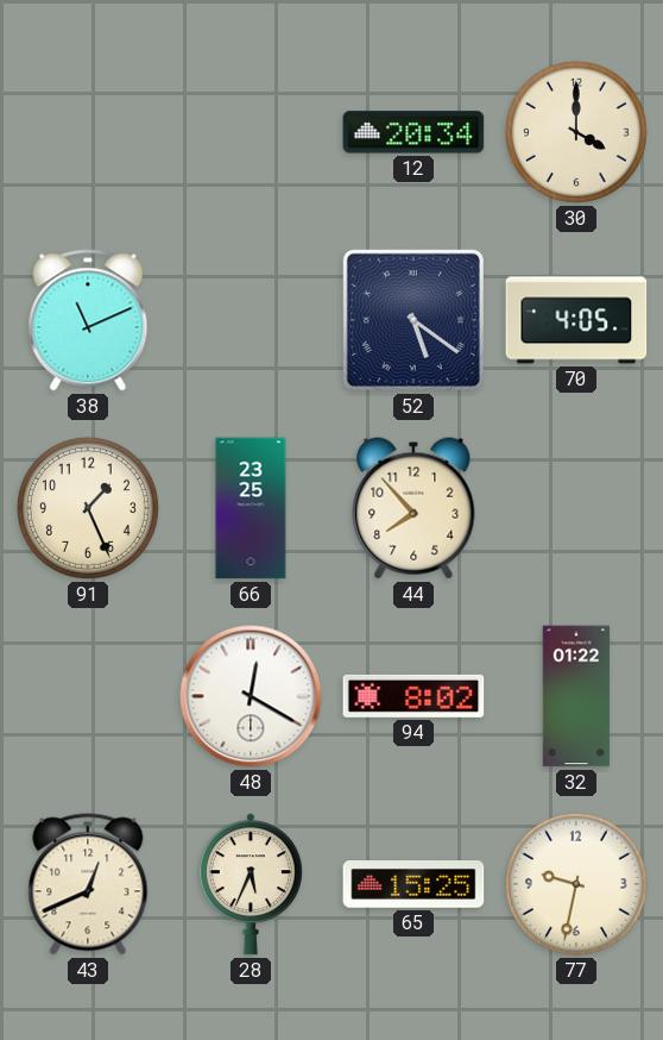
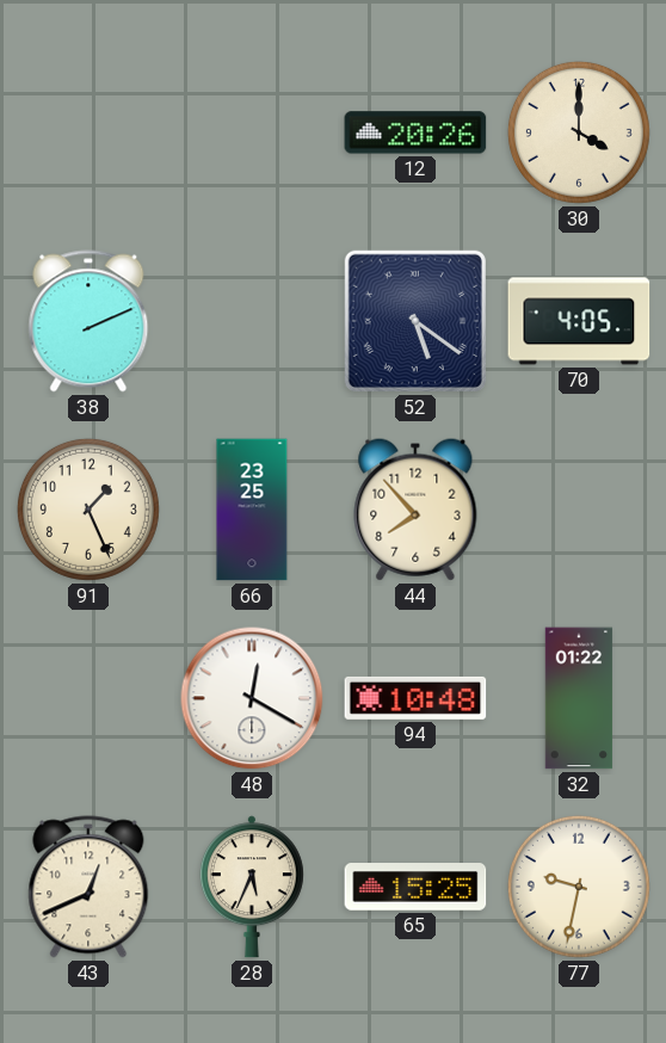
12: 20:34 -> 20:26
38: 11:11 -> 2:11
94: 8:02 -> 10:48
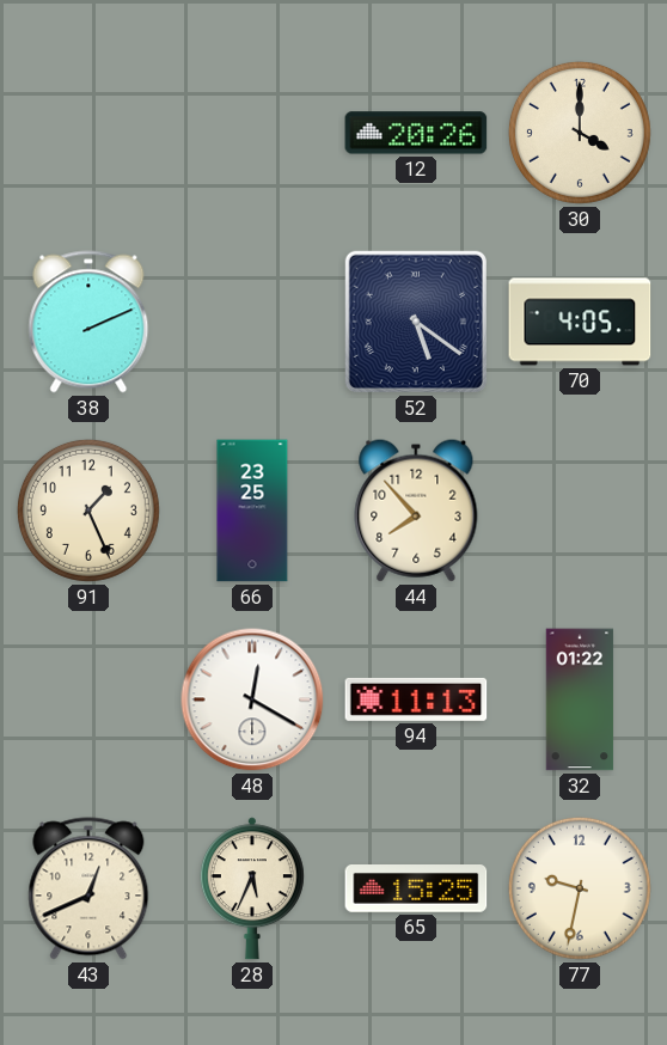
94: 10:48 -> 11:13
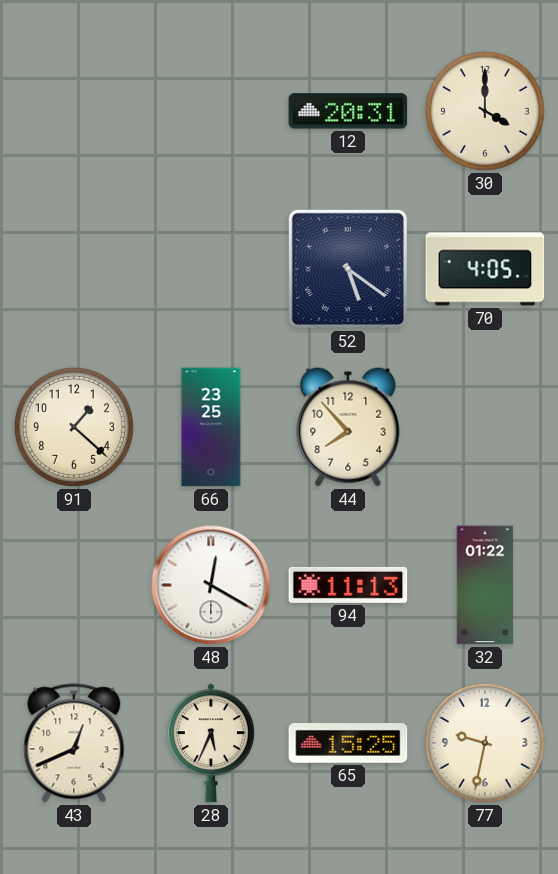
12: 20:26 -> 20:31
38: 2:11 -> none
91: 1:26 -> 1:22
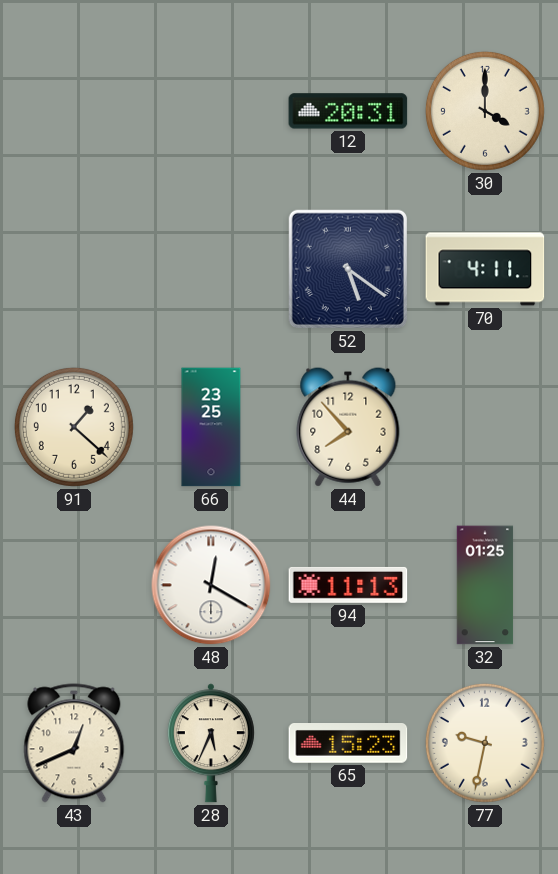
70: 4:05 -> 4:11
32: 01:22 -> 01:25
65: 15:25 -> 15:23
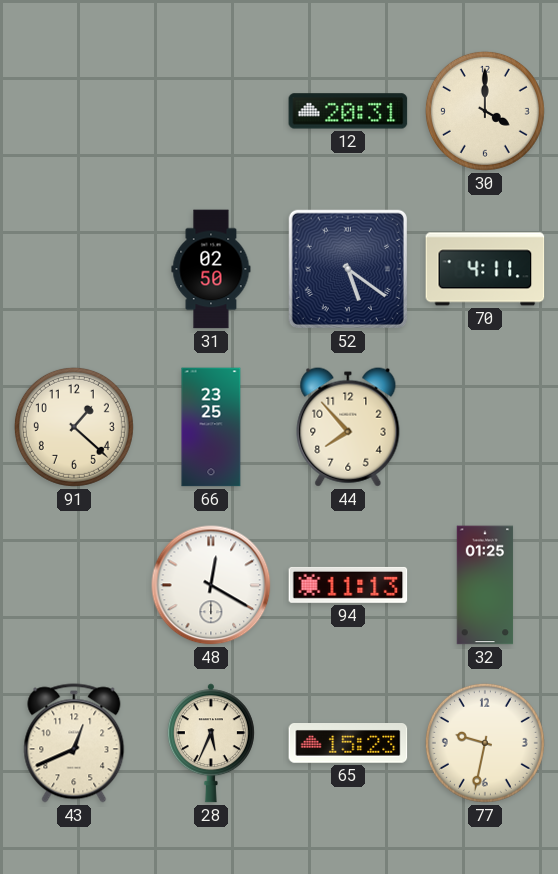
31: none -> 02:50
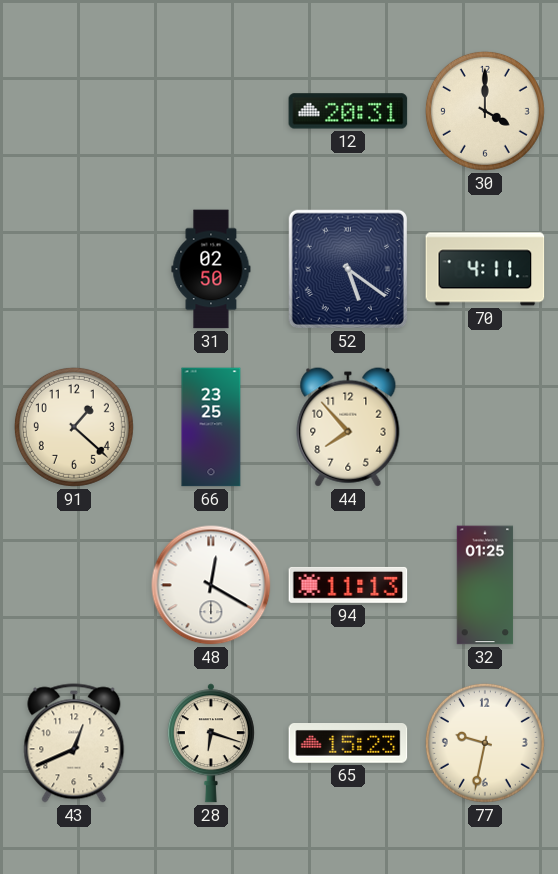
28: 5:34 -> 6:18
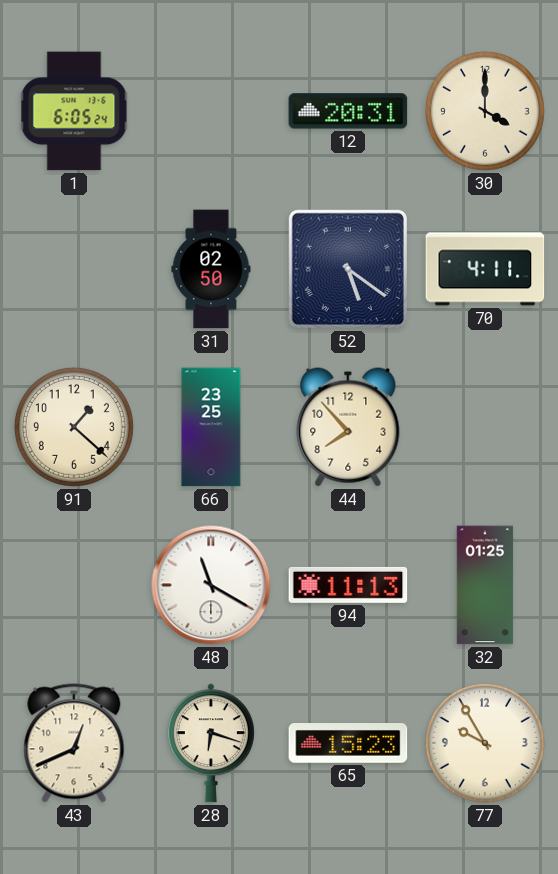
1: none -> 6:05
48: 12:20 -> 11:20
77: 9:32 -> 9:55
